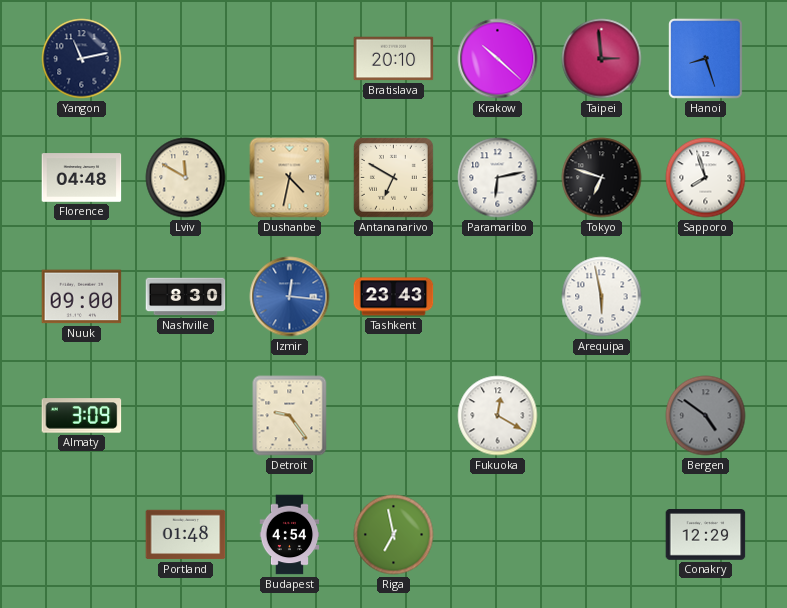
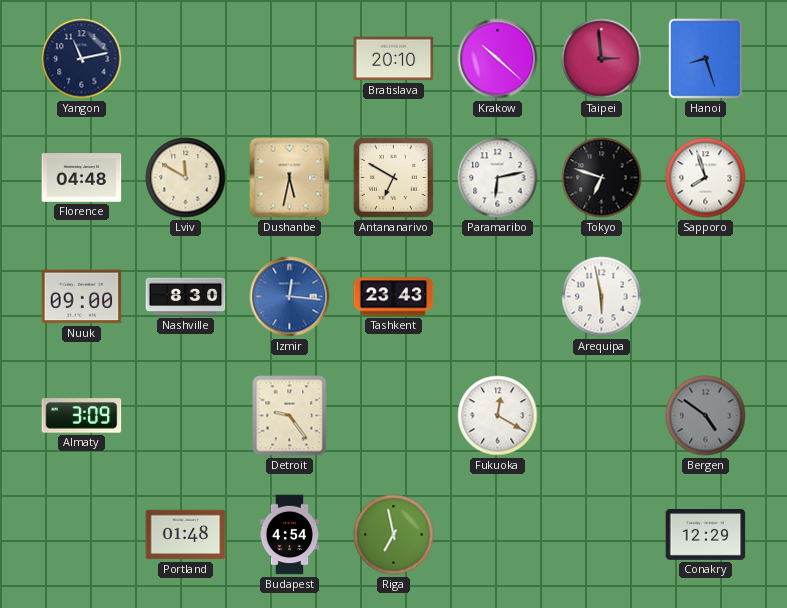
Dushanbe: 4:32 -> 5:32
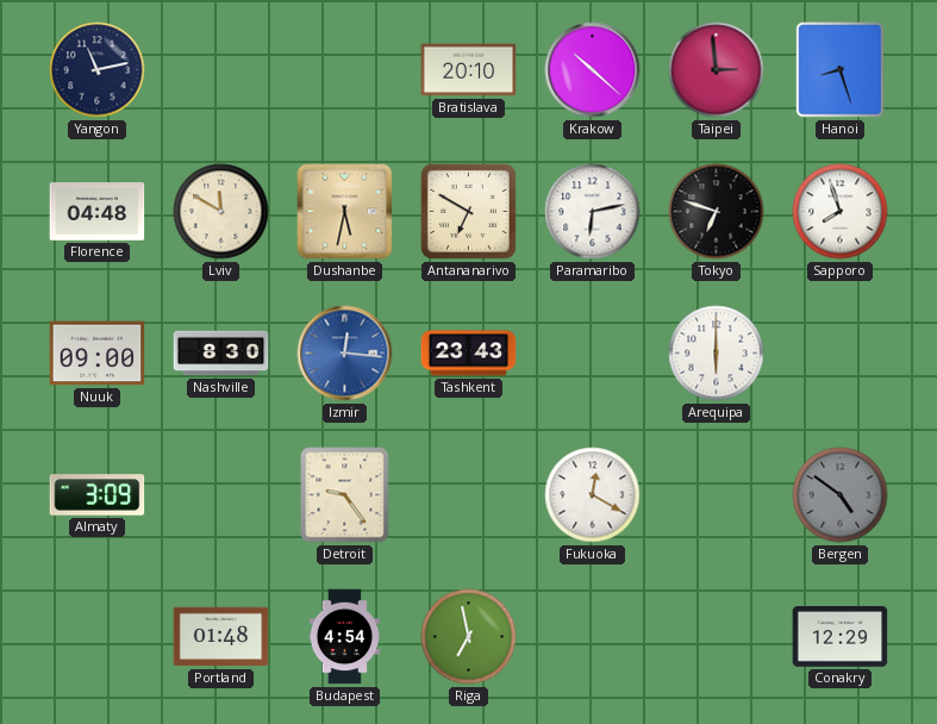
Arequipa: 5:58 -> 6:00
